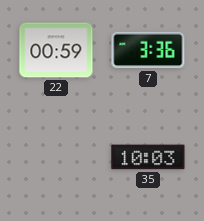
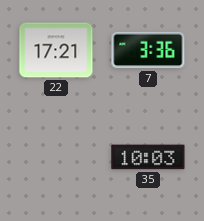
22: 00:59 -> 17:21
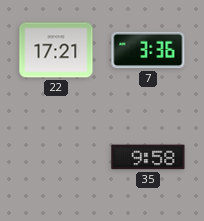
35: 10:03 -> 9:58
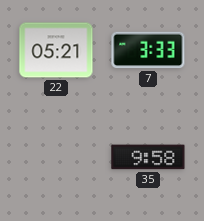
22: 17:21 -> 05:21
7: 3:36 -> 3:33
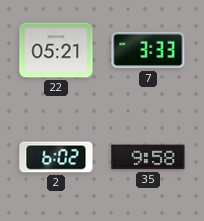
2: none -> 6:02
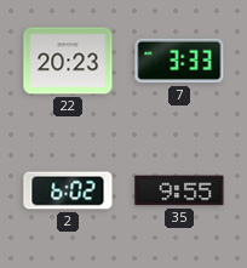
22: 05:21 -> 20:23
35: 9:58 -> 9:55
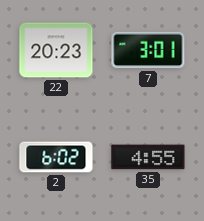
7: 3:33 -> 3:01
35: 9:55 -> 4:55
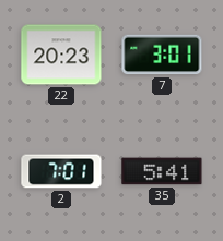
2: 6:02 -> 7:01
35: 4:55 -> 5:41
